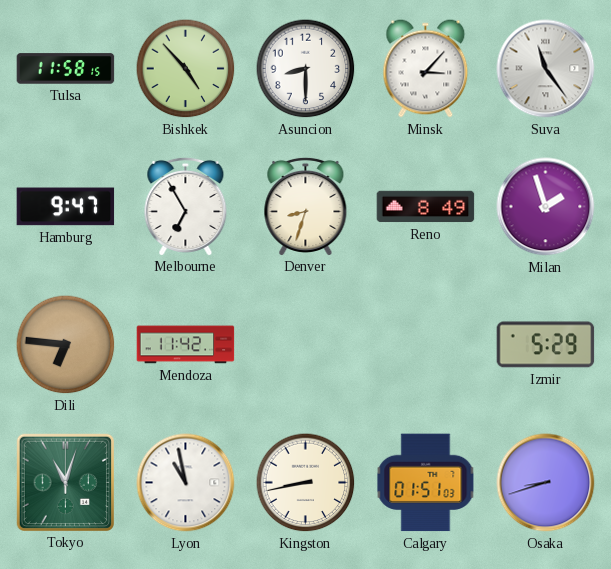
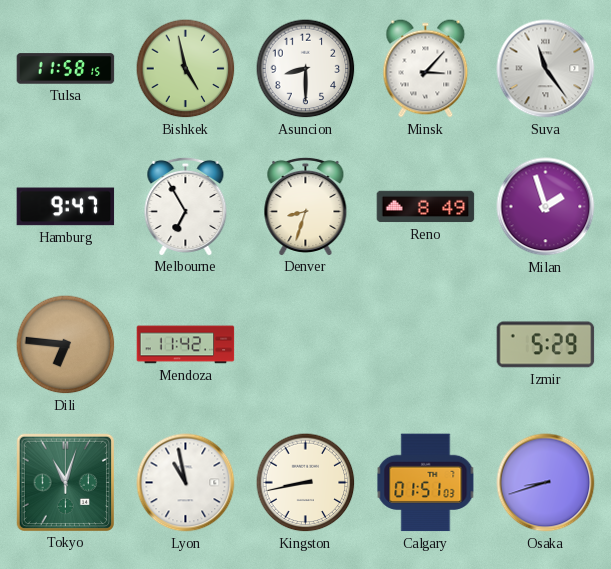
Bishkek: 4:53 -> 4:58
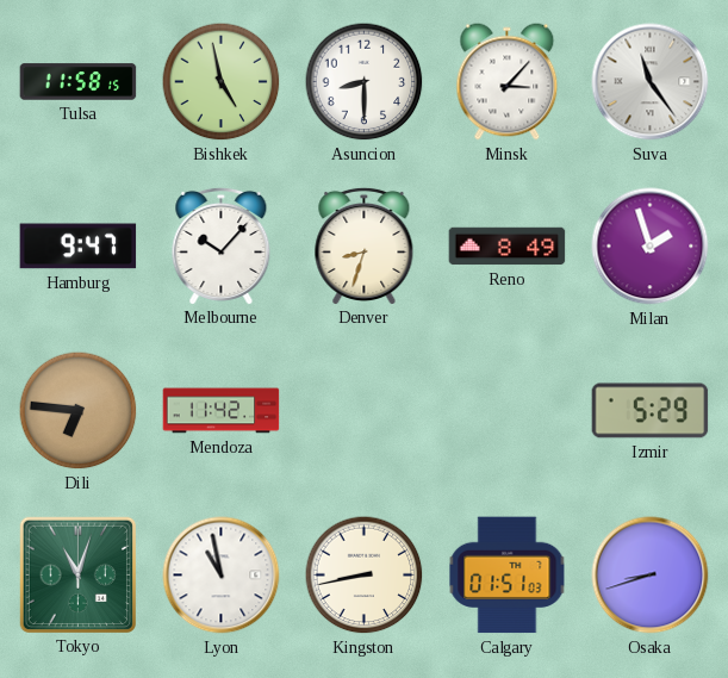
Melbourne: 6:55 -> 10:07
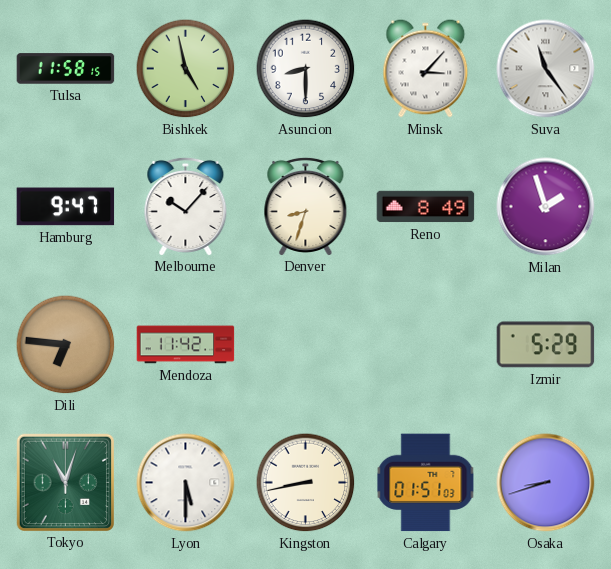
Lyon: 10:58 -> 5:30
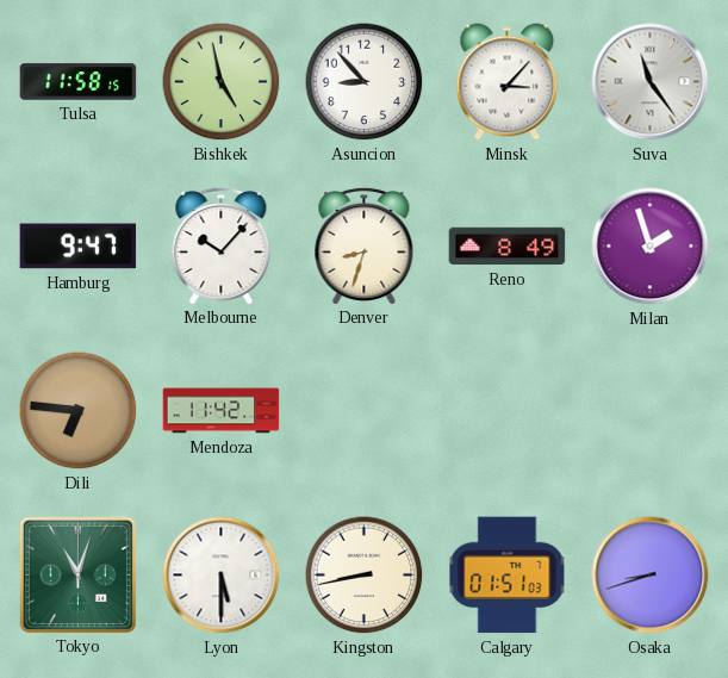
Asuncion: 8:30 -> 8:53
Izmir: 5:29 -> none
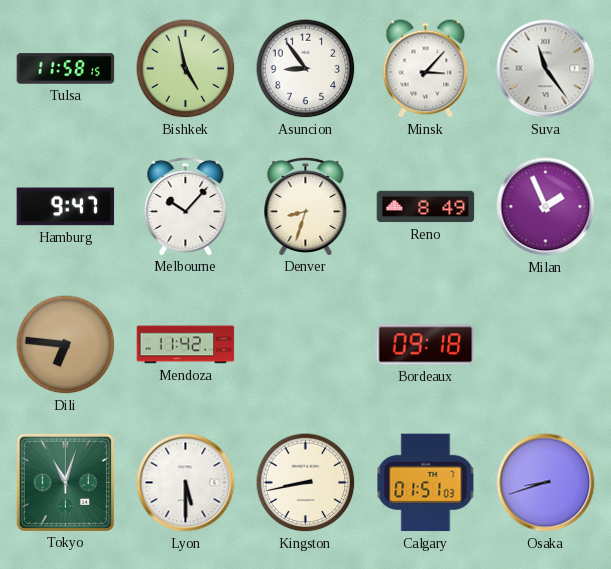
Asuncion: 8:53 -> 8:54
Milan: 1:57 -> 1:56
Bordeaux: none -> 09:18
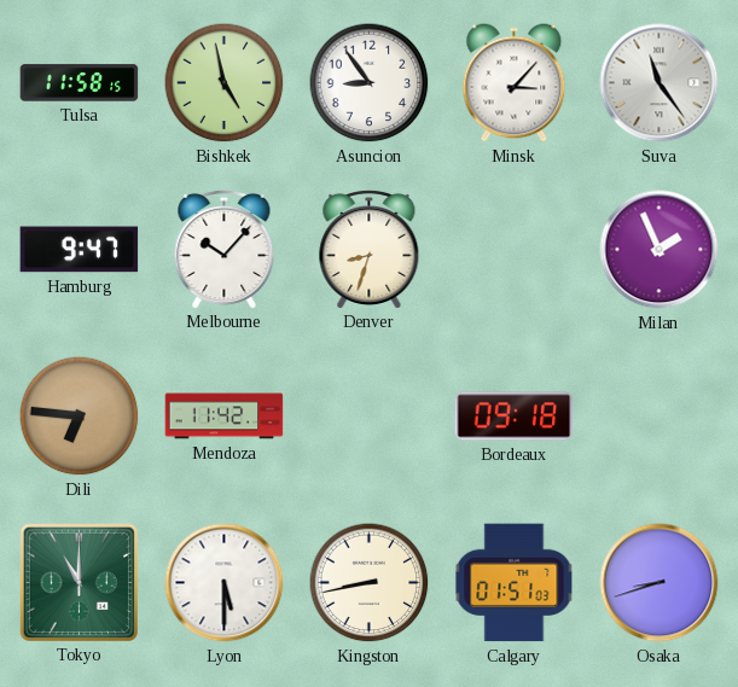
Reno: 8:49 -> none
Tokyo: 11:03 -> 11:00
